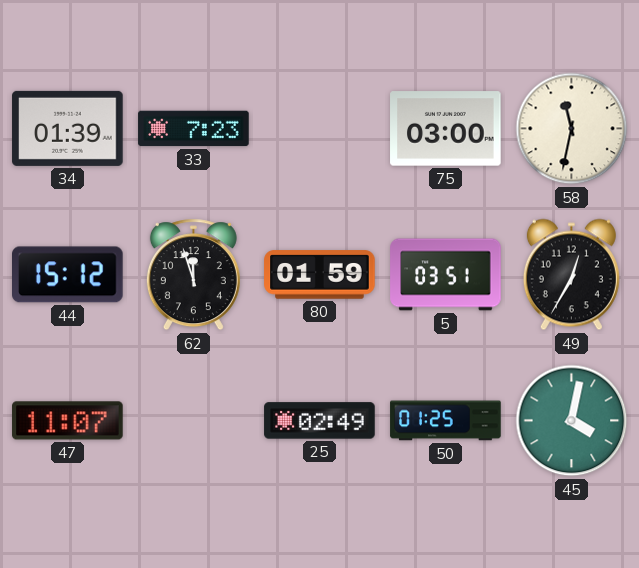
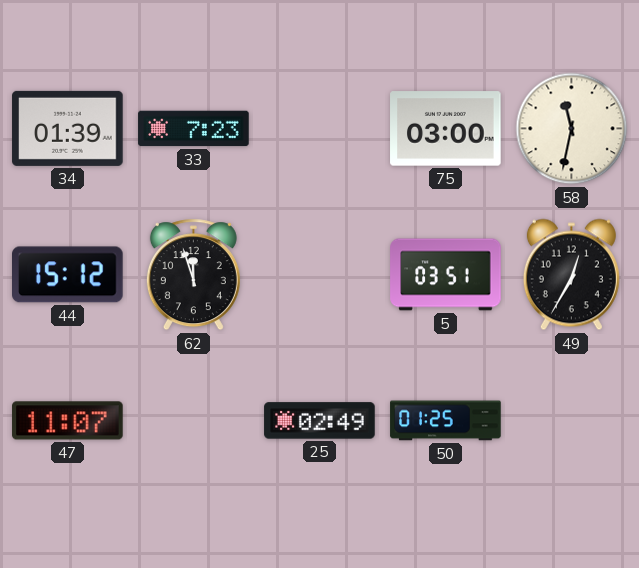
80: 01:59 -> none
45: 4:02 -> none
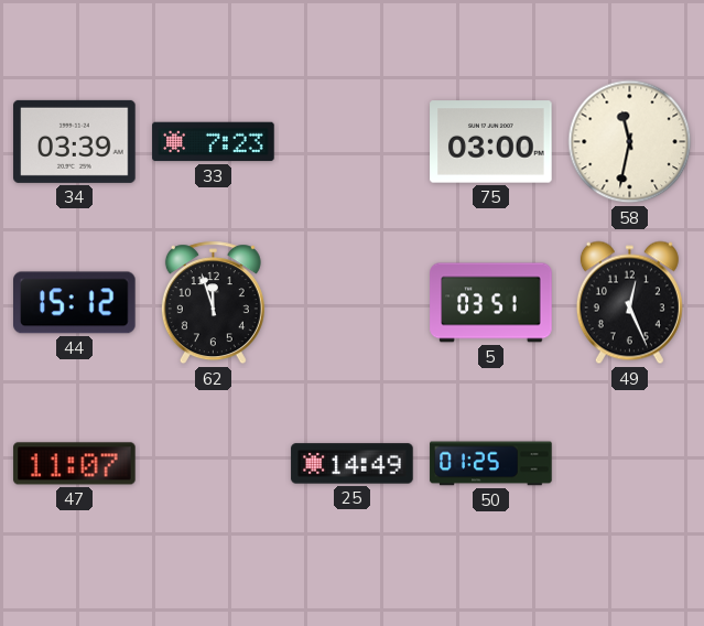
34: 01:39 -> 03:39
49: 12:35 -> 12:26
25: 02:49 -> 14:49
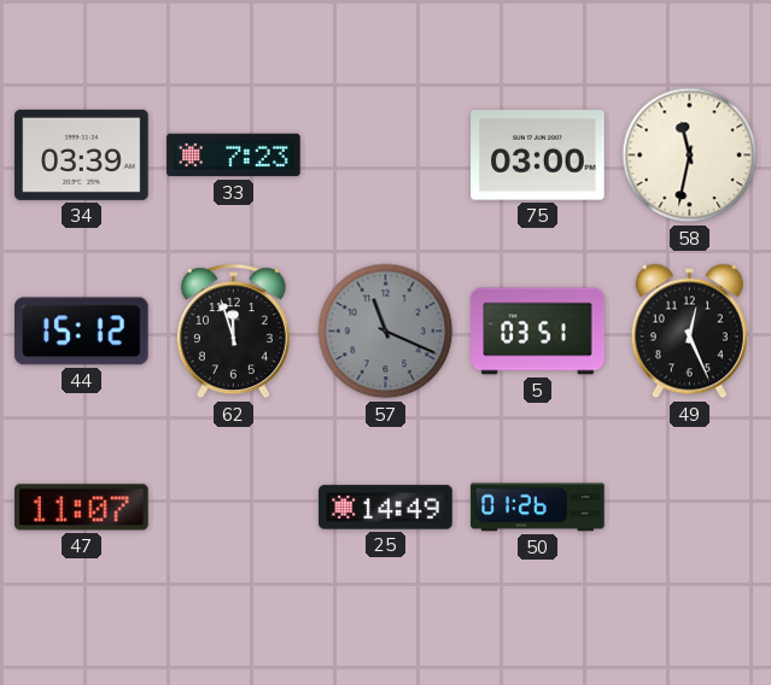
57: none -> 11:19
50: 01:25 -> 01:26
